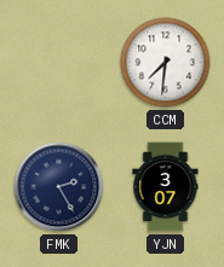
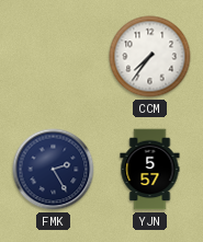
CCM: 7:31 -> 7:36
YJN: 3:07 -> 5:57
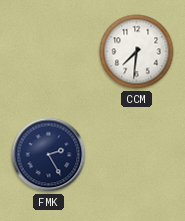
CCM: 7:36 -> 7:31
YJN: 5:57 -> none
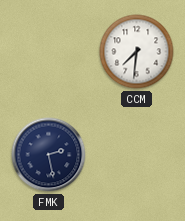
FMK: 2:25 -> 2:28
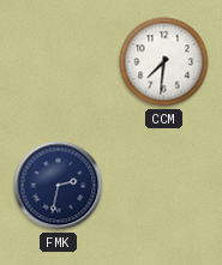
FMK: 2:28 -> 2:32
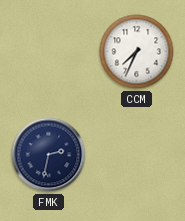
CCM: 7:31 -> 7:34
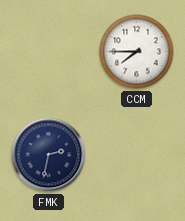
CCM: 7:34 -> 7:45
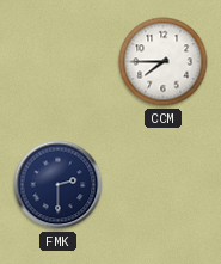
FMK: 2:32 -> 2:30
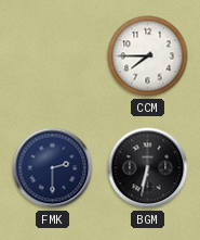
BGM: none -> 6:32
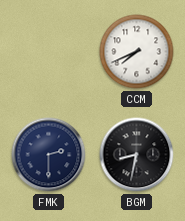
CCM: 7:45 -> 7:41
BGM: 6:32 -> 8:32
